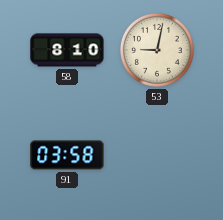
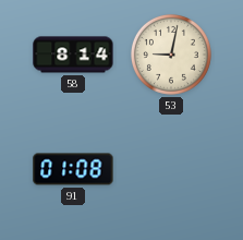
58: 8:10 -> 8:14
91: 03:58 -> 01:08
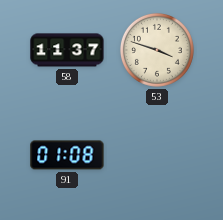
58: 8:14 -> 11:37
53: 9:02 -> 3:48
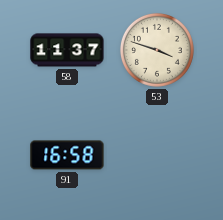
91: 01:08 -> 16:58
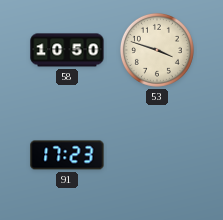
58: 11:37 -> 10:50
91: 16:58 -> 17:23
